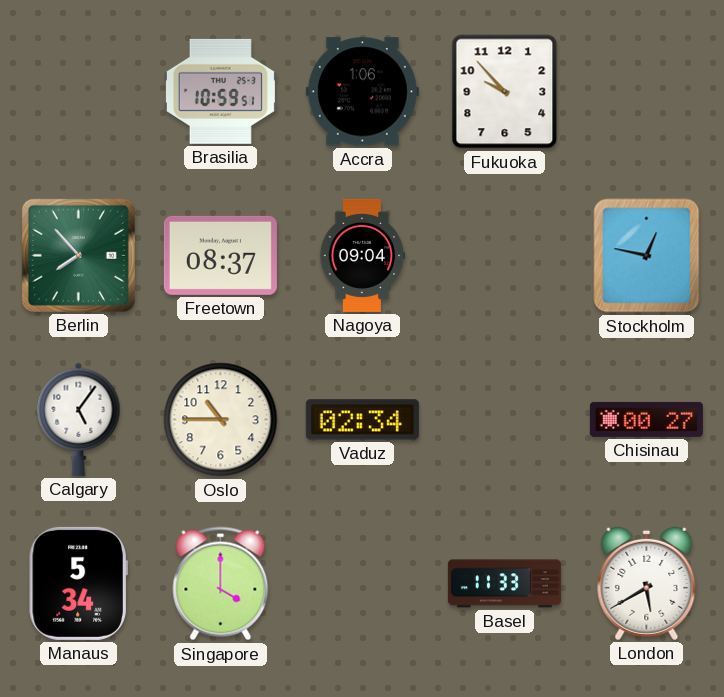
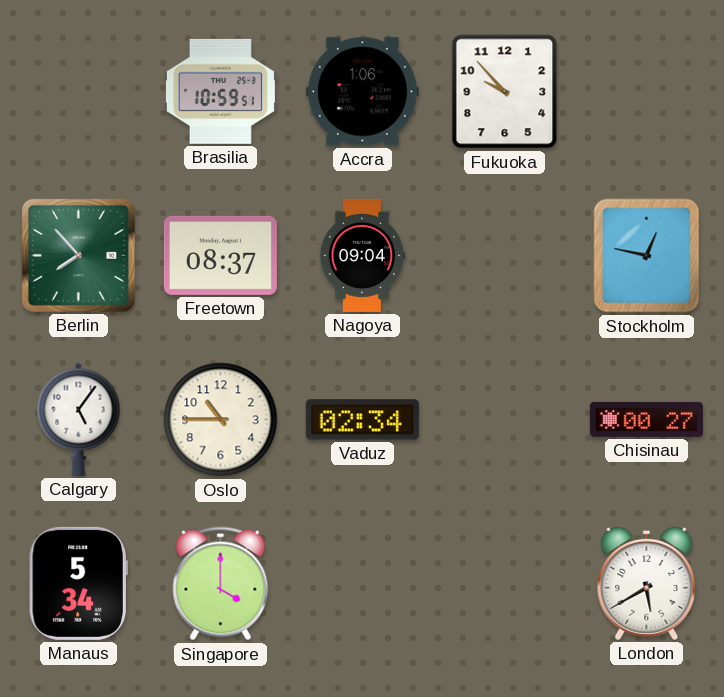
Basel: 11:33 -> none
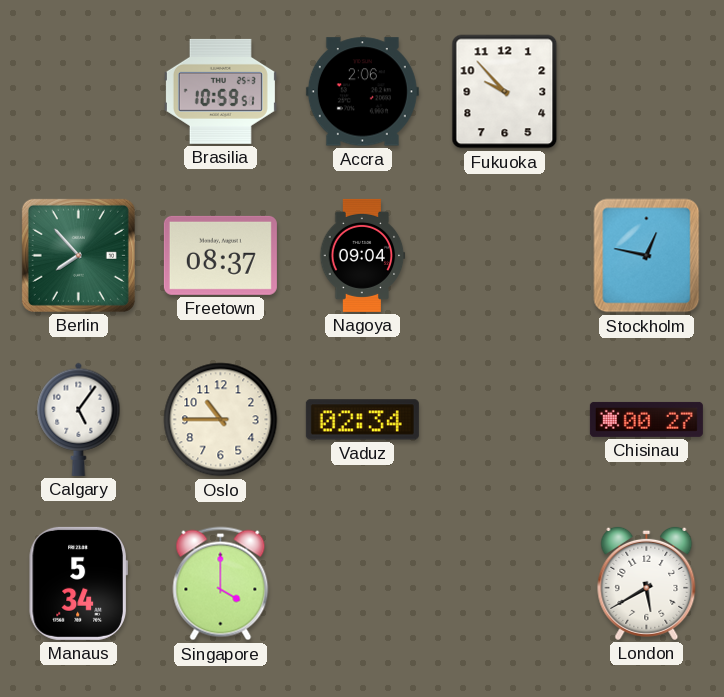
Accra: 1:06 -> 2:06
